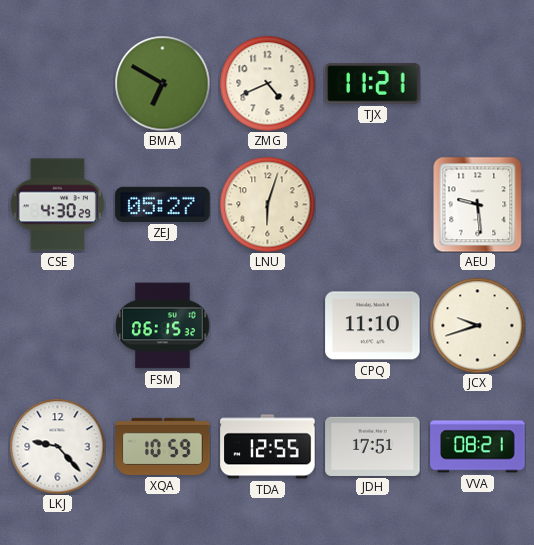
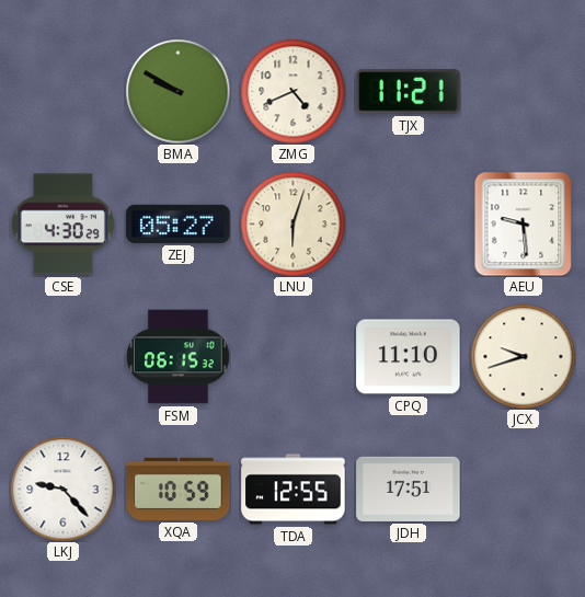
BMA: 6:50 -> 9:50
VVA: 08:21 -> none
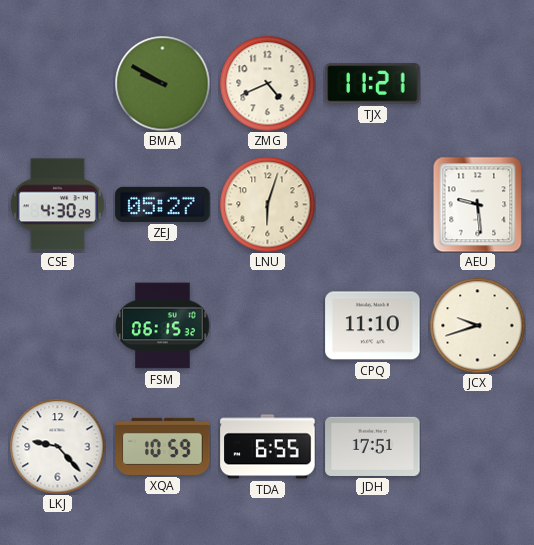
TDA: 12:55 -> 6:55
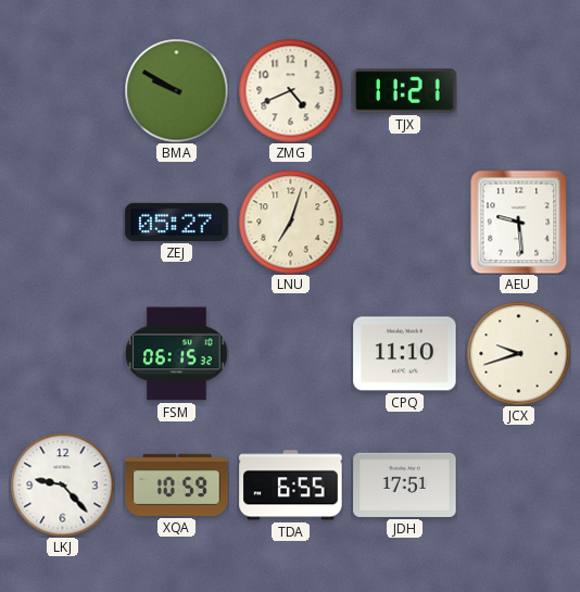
CSE: 4:30 -> none
LNU: 6:03 -> 7:03
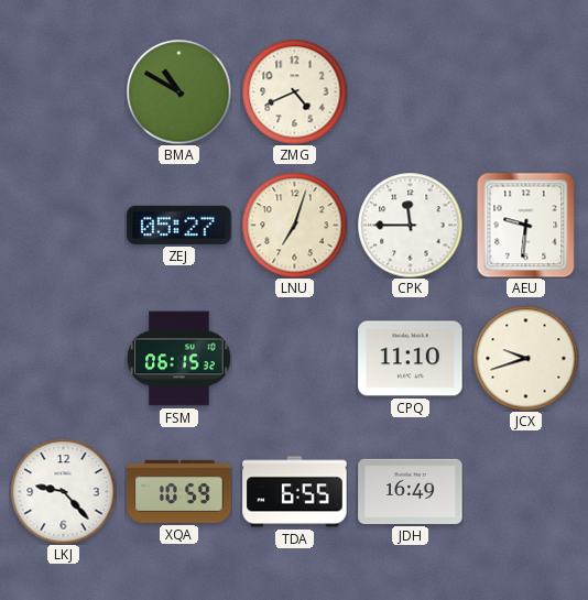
BMA: 9:50 -> 10:50
TJX: 11:21 -> none
CPK: none -> 11:45
AEU: 9:29 -> 9:31
JDH: 17:51 -> 16:49
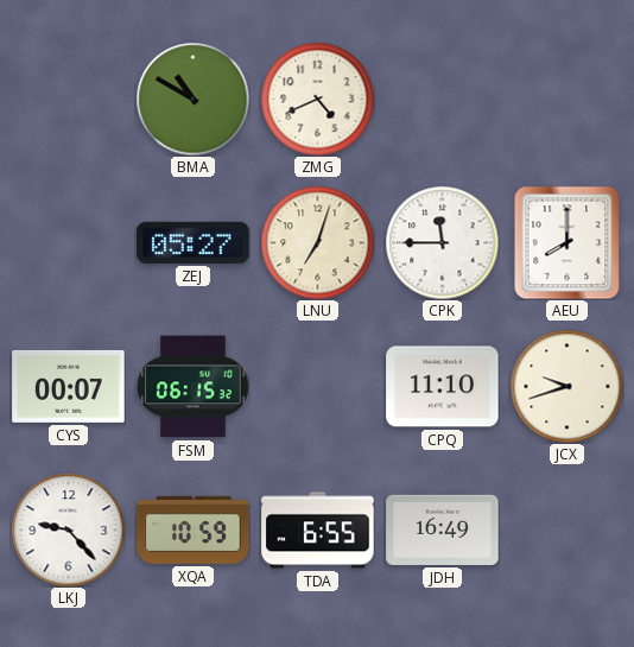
AEU: 9:31 -> 8:00
CYS: none -> 00:07
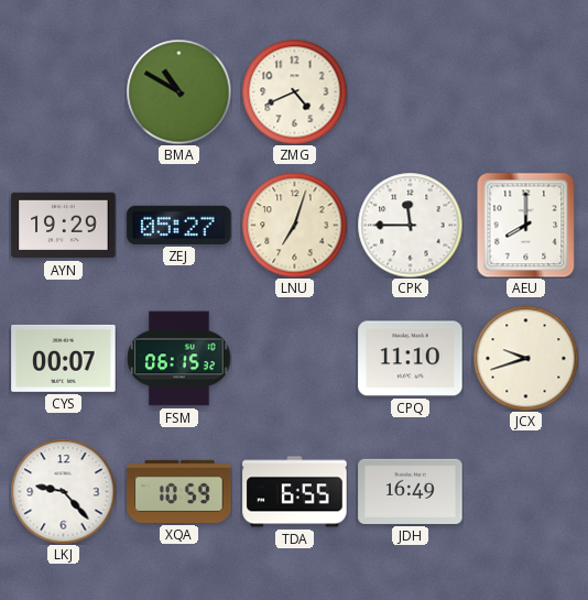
AYN: none -> 19:29
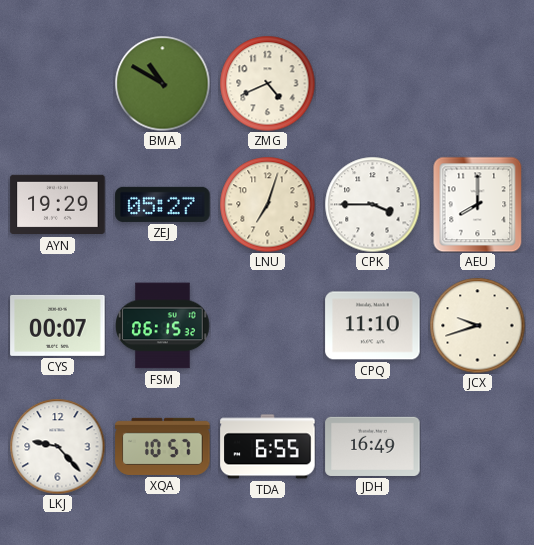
CPK: 11:45 -> 3:45
XQA: 10:59 -> 10:57
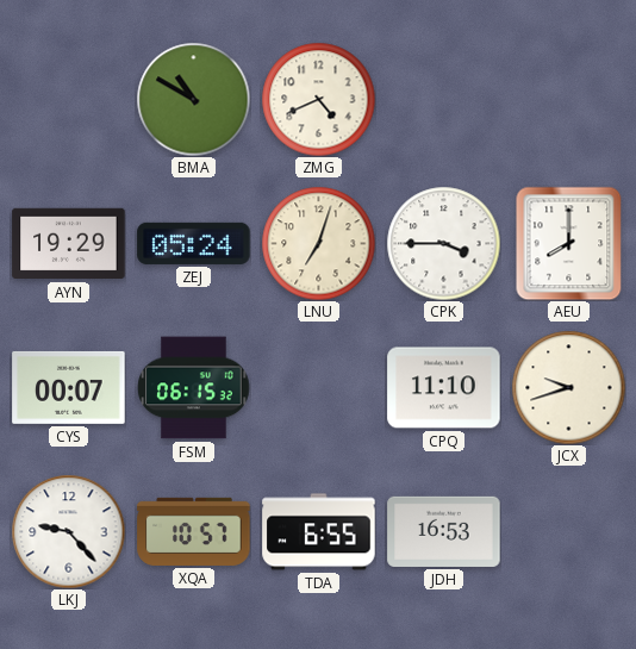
ZEJ: 05:27 -> 05:24
JDH: 16:49 -> 16:53
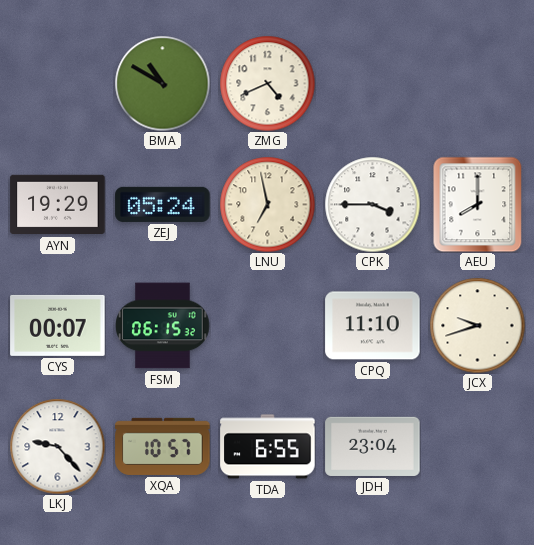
LNU: 7:03 -> 6:58
JDH: 16:53 -> 23:04
